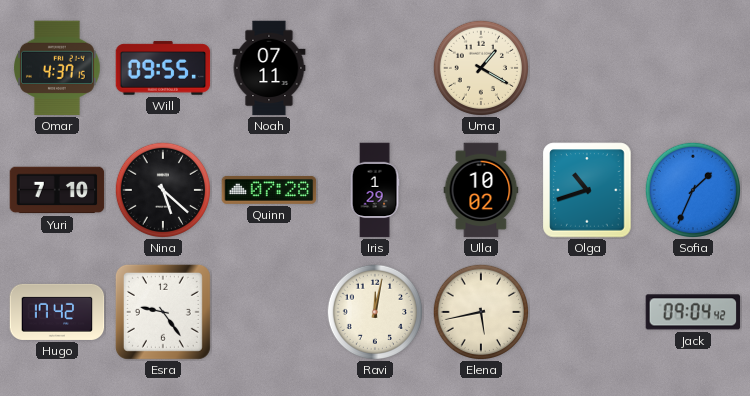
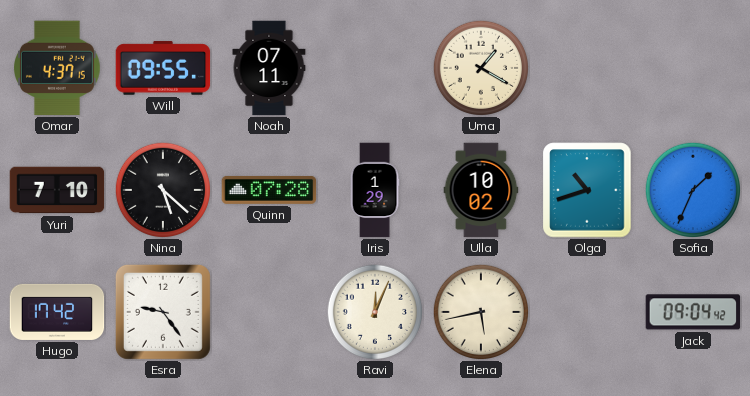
Ravi: 12:02 -> 12:04
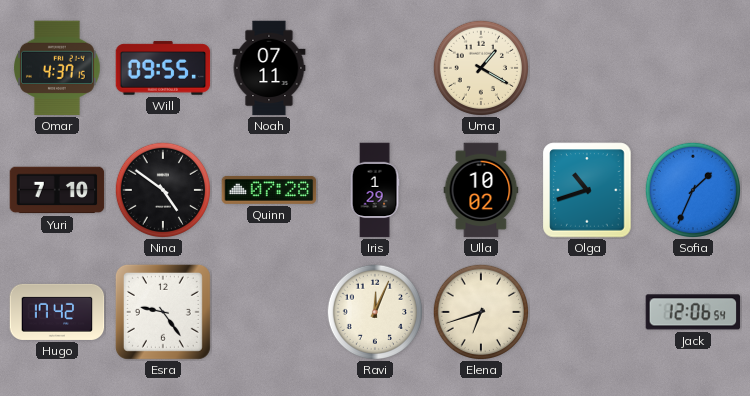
Nina: 5:22 -> 4:51
Elena: 5:43 -> 6:42
Jack: 09:04 -> 12:06
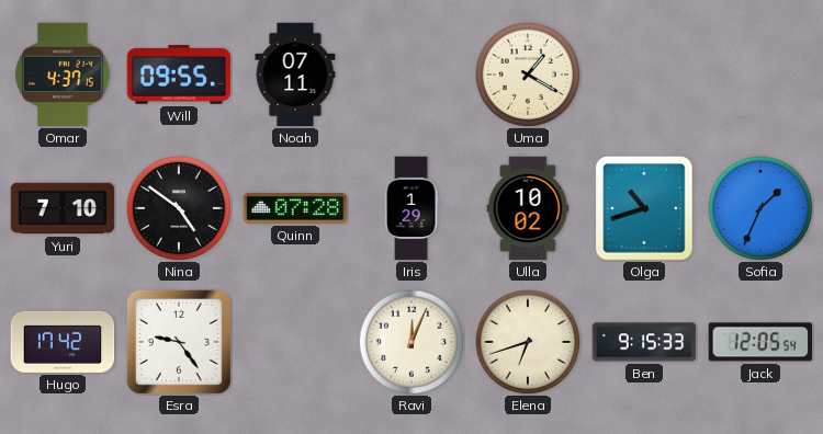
Ben: none -> 9:15
Jack: 12:06 -> 12:05
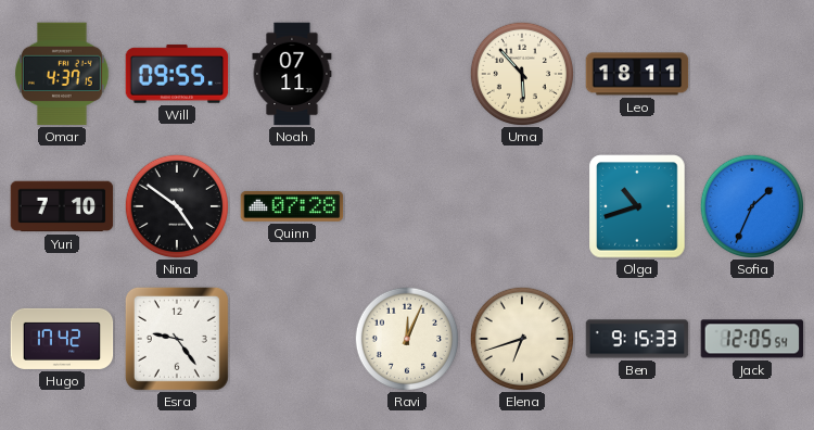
Uma: 1:20 -> 5:53
Leo: none -> 18:11
Iris: 1:29 -> none
Ulla: 10:02 -> none
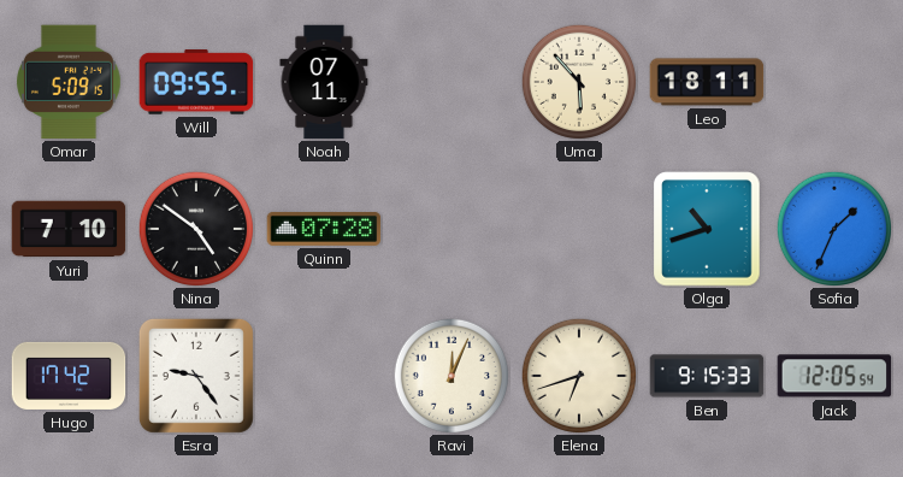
Omar: 4:37 -> 5:09
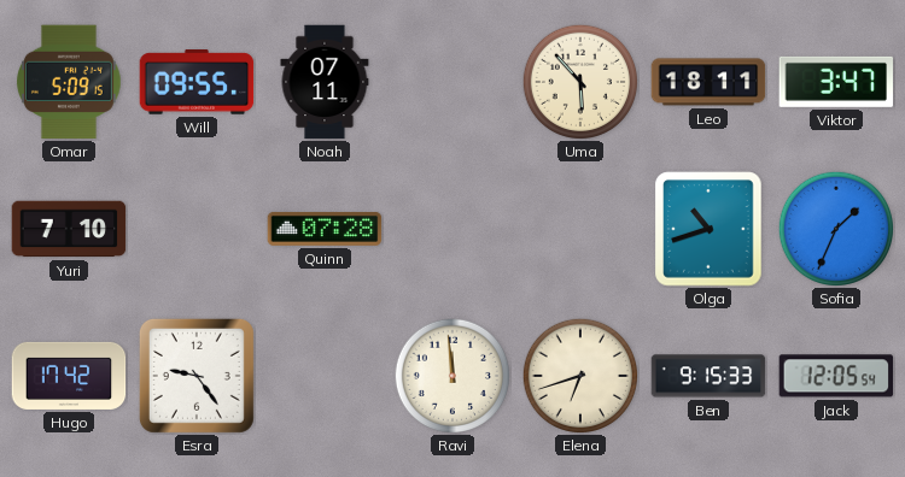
Viktor: none -> 3:47
Nina: 4:51 -> none
Ravi: 12:04 -> 11:59
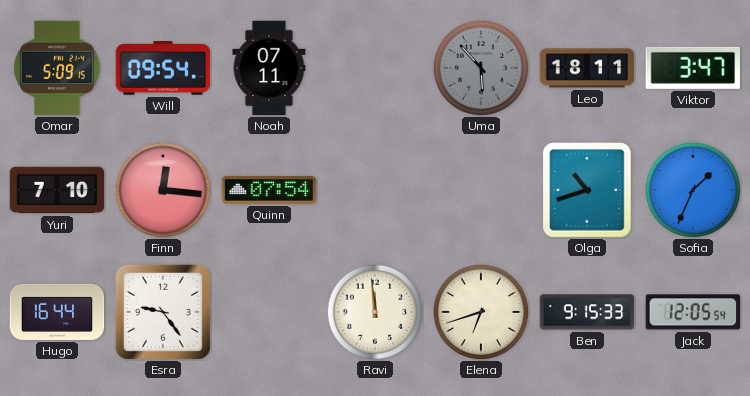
Will: 09:55 -> 09:54
Uma dial: cream -> grey
Finn: none -> 12:16
Quinn: 07:28 -> 07:54
Hugo: 17:42 -> 16:44
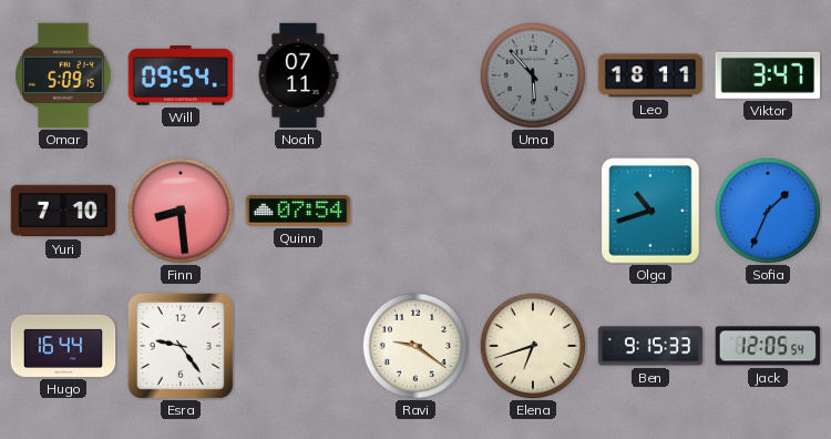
Finn: 12:16 -> 8:29
Ravi: 11:59 -> 9:21
